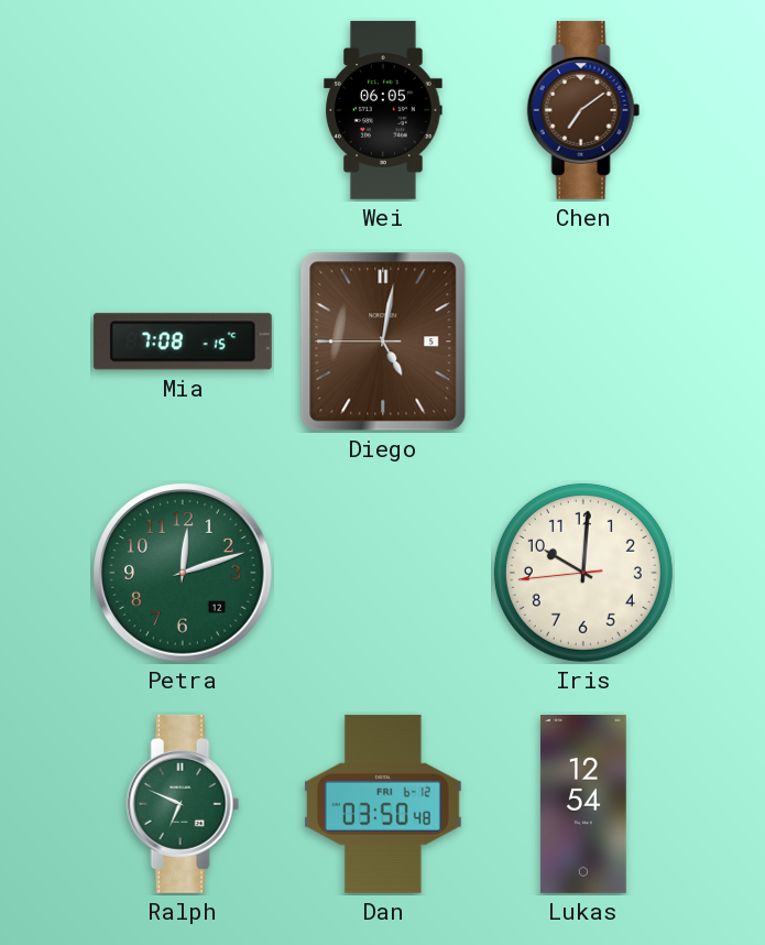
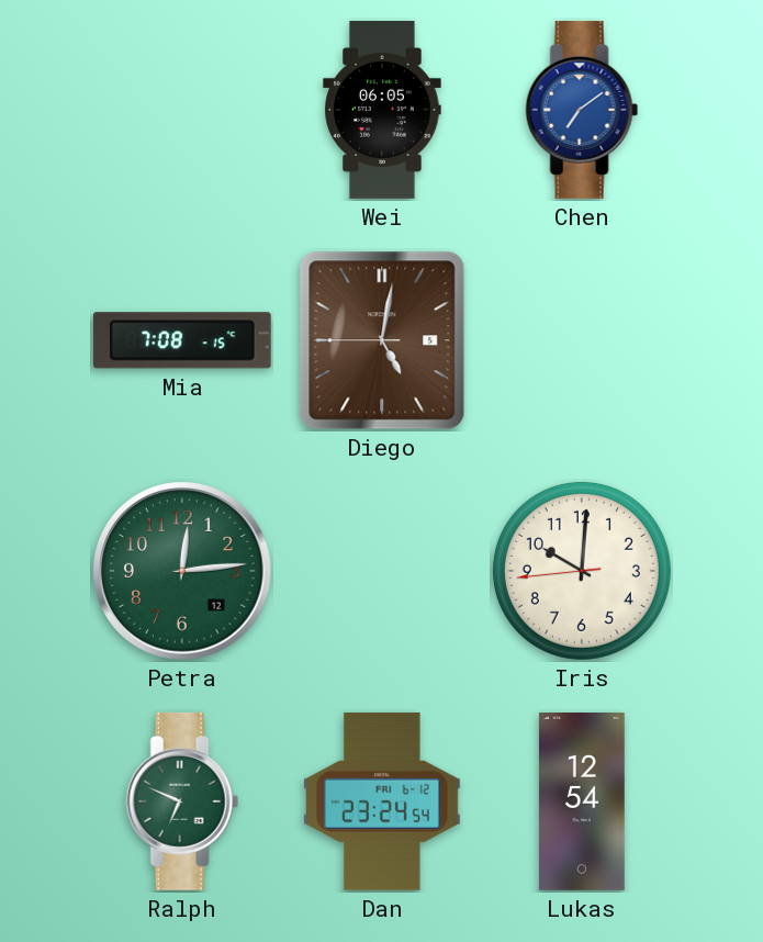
Chen dial: brown -> blue
Petra: 12:12 -> 12:14
Dan: 03:50 -> 23:24
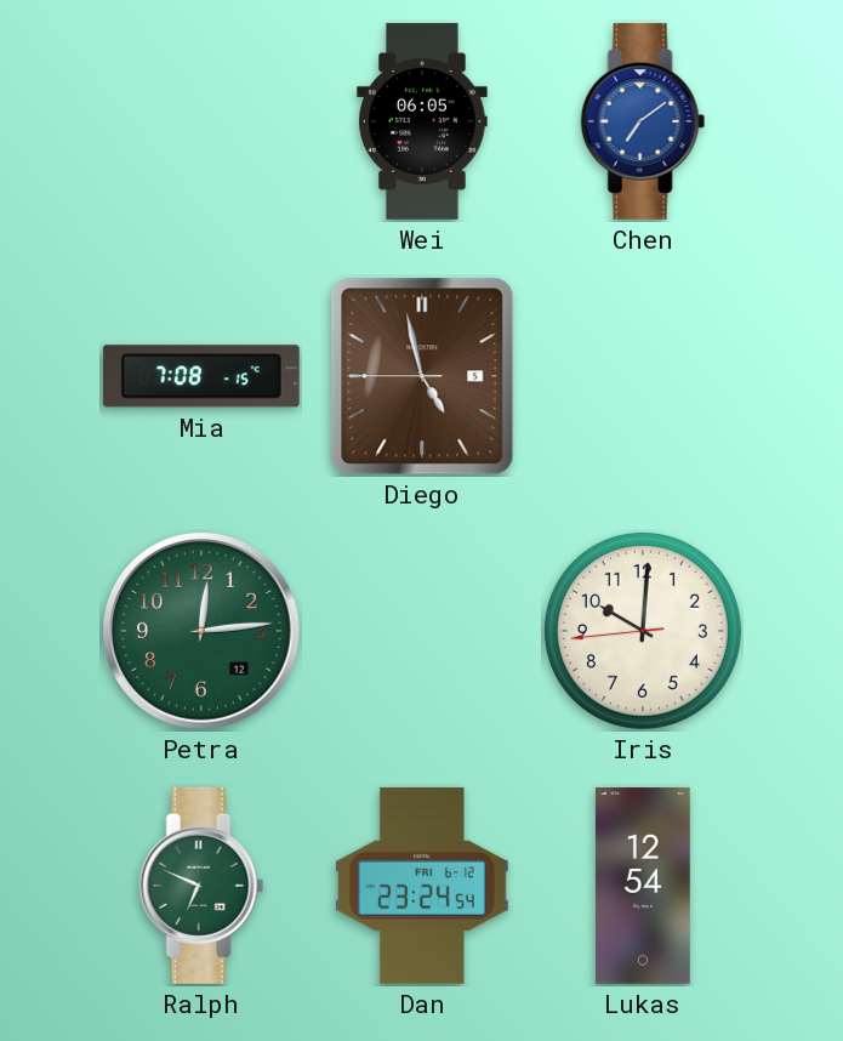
Diego: 5:01 -> 4:57
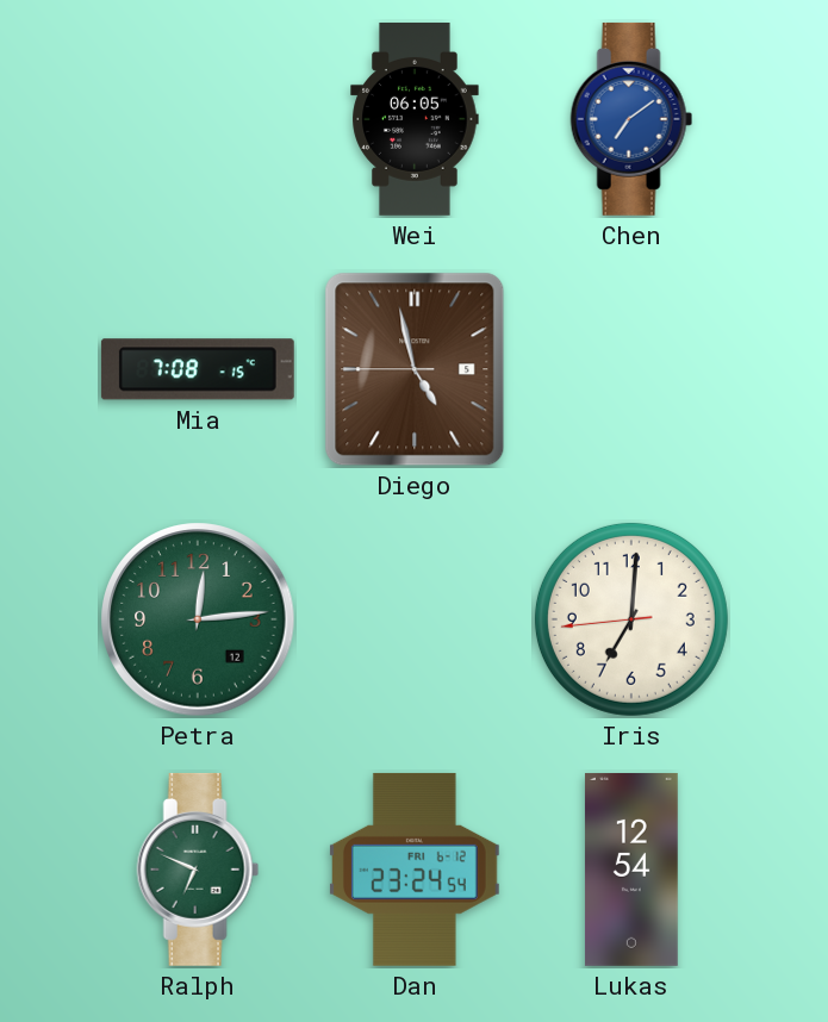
Iris: 10:00 -> 7:00
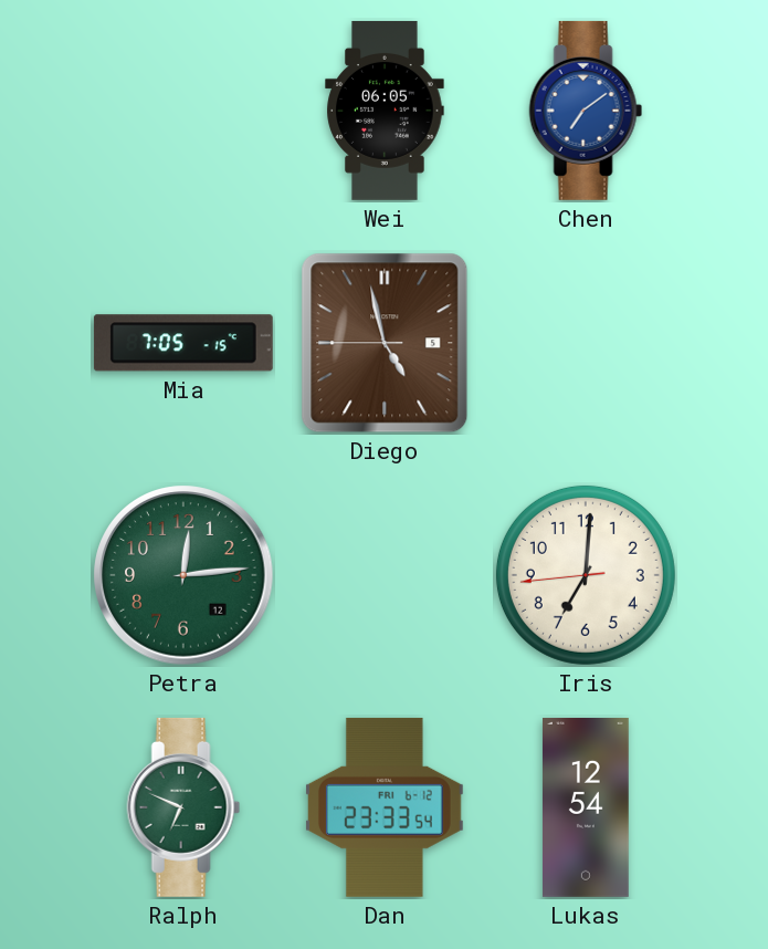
Mia: 7:08 -> 7:05
Dan: 23:24 -> 23:33
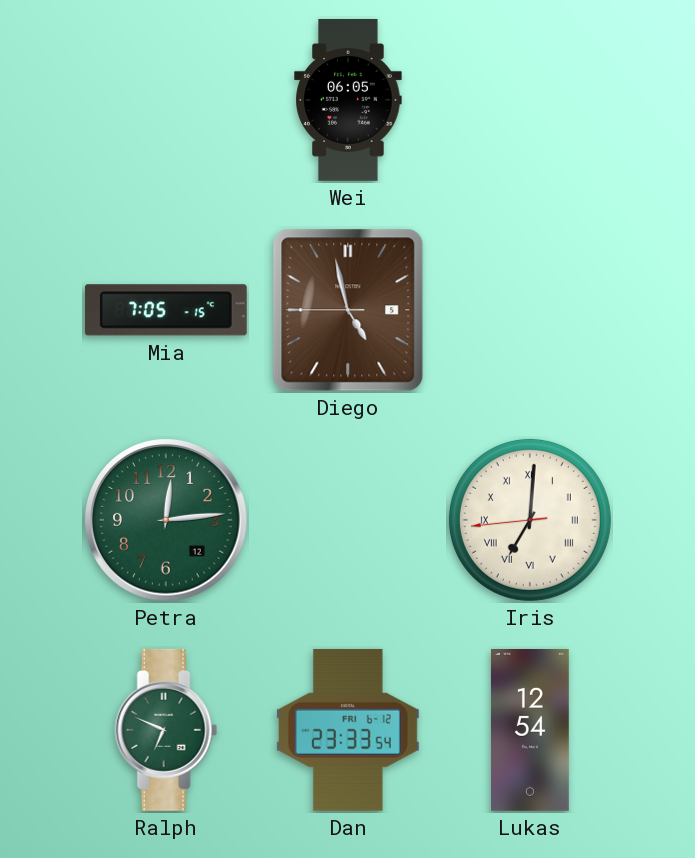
Chen: 7:09 -> none
Iris numerals: Arabic -> Roman
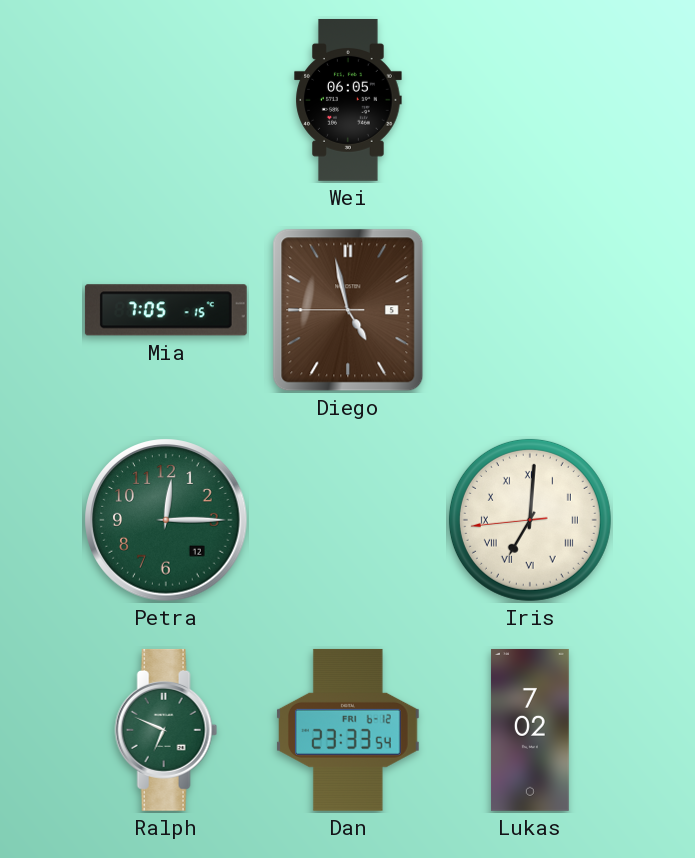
Petra: 12:14 -> 12:15
Lukas: 12:54 -> 7:02
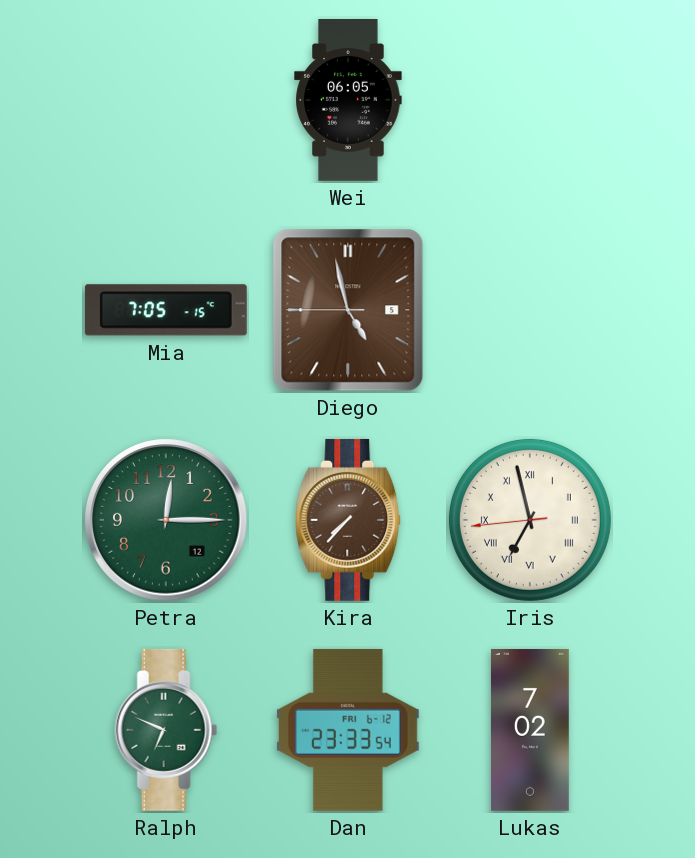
Kira: none -> 7:37
Iris: 7:00 -> 6:57
